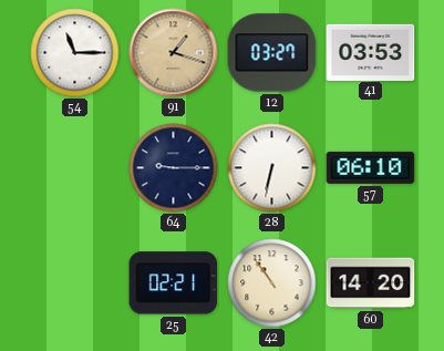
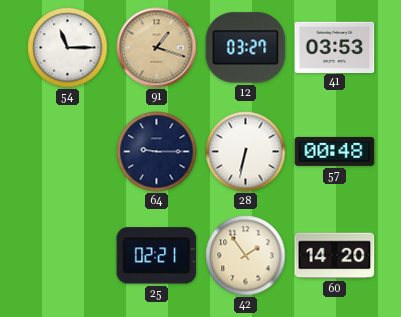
57: 06:10 -> 00:48
42: 10:54 -> 1:54
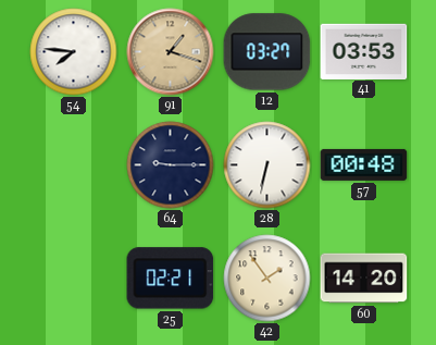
54: 11:15 -> 7:46
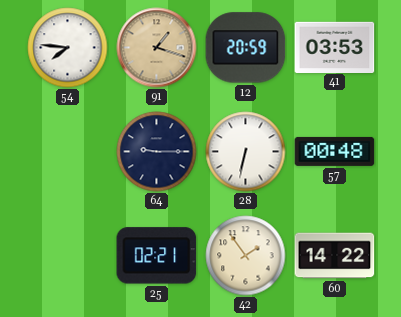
12: 03:27 -> 20:59
60: 14:20 -> 14:22
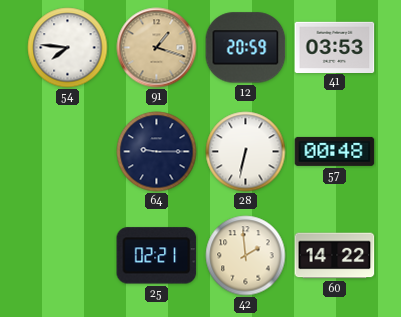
42: 1:54 -> 1:59
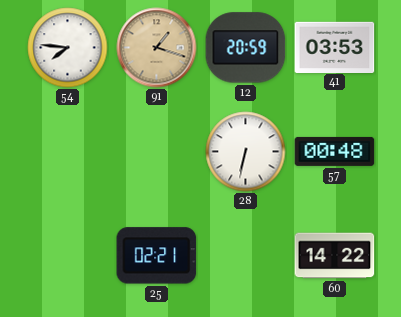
64: 9:15 -> none
42: 1:59 -> none
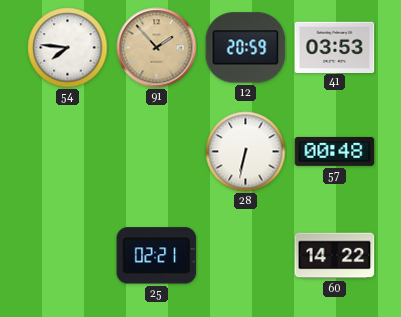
91: 1:18 -> 1:53
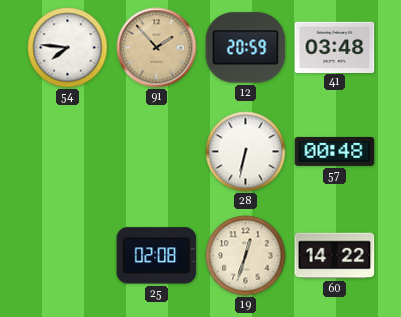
41: 03:53 -> 03:48
25: 02:21 -> 02:08
19: none -> 12:33
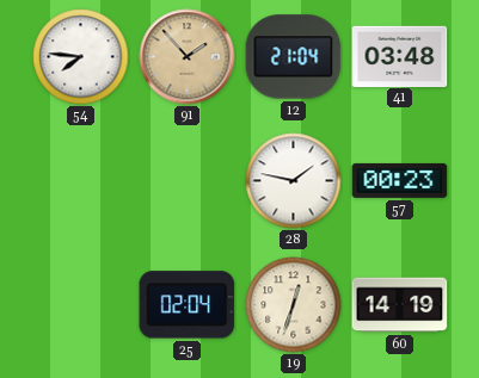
12: 20:59 -> 21:04
28: 6:32 -> 1:47
57: 00:48 -> 00:23
25: 02:08 -> 02:04
60: 14:22 -> 14:19
